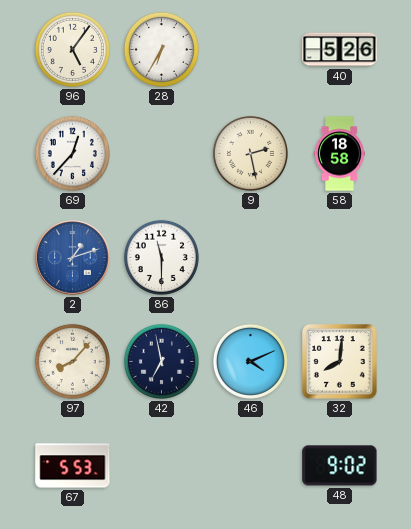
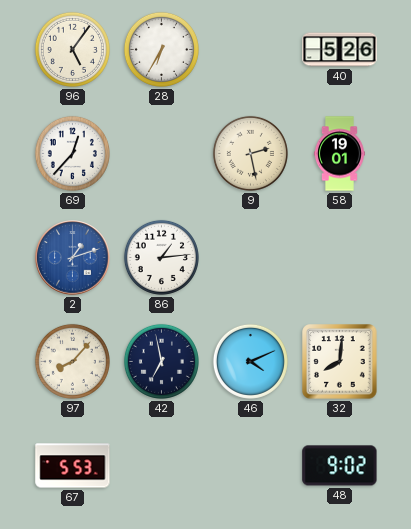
58: 18:58 -> 19:01
86: 11:30 -> 1:14
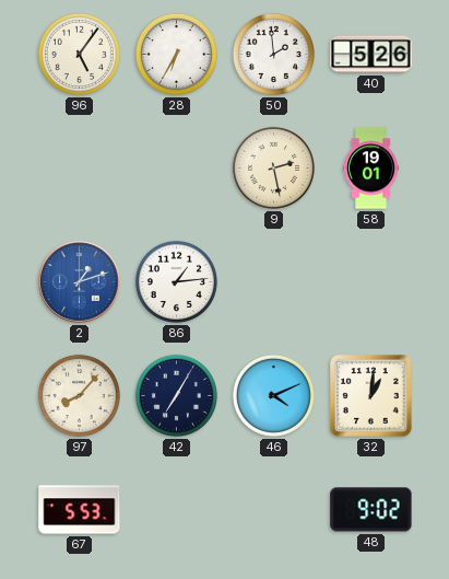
50: none -> 1:59
69: 12:37 -> none
42: 6:58 -> 7:05
32: 8:01 -> 1:01
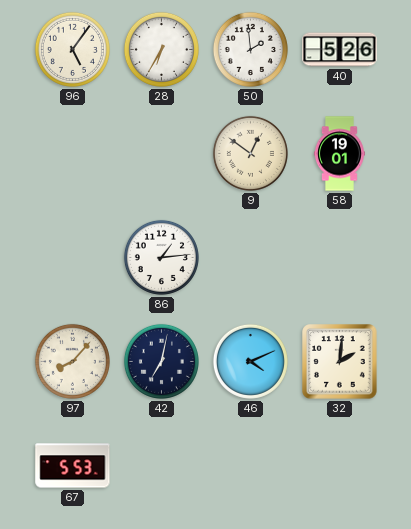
9: 2:28 -> 12:51
2: 1:12 -> none
42: 7:05 -> 7:02
32: 1:01 -> 2:01
48: 9:02 -> none
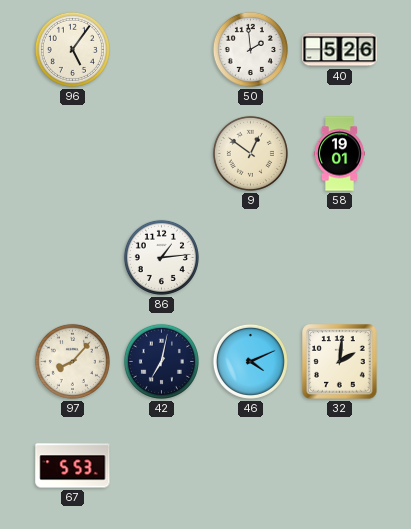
28: 6:35 -> none
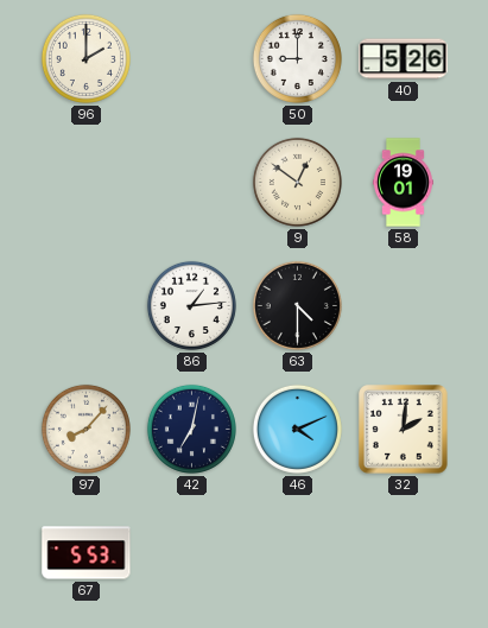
96: 5:06 -> 2:00
50: 1:59 -> 9:00
63: none -> 4:30
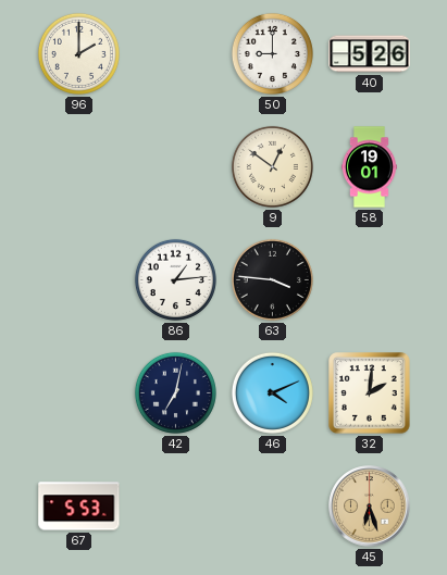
63: 4:30 -> 3:46
97: 8:07 -> none
45: none -> 6:27
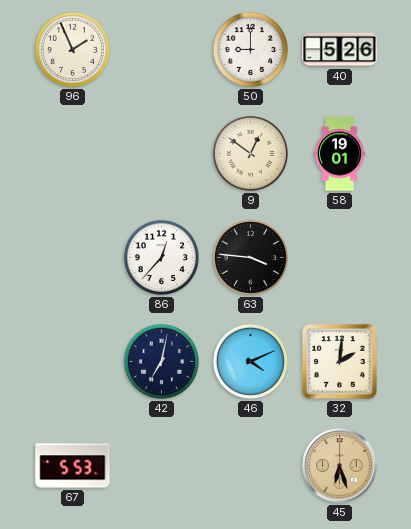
96: 2:00 -> 1:56
86: 1:14 -> 12:37
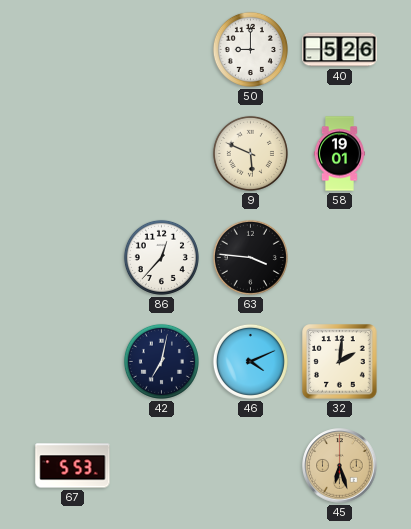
96: 1:56 -> none
9: 12:51 -> 5:49
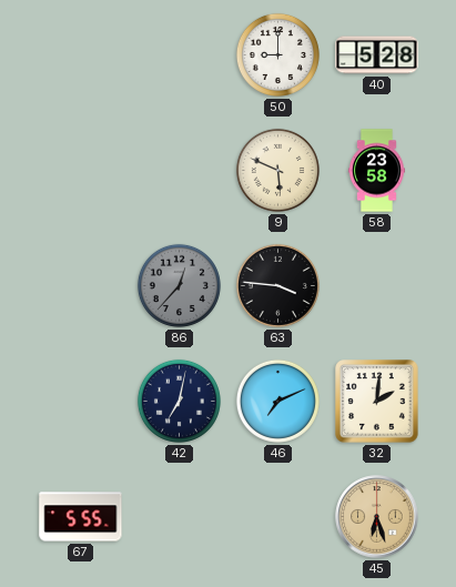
40: 5:26 -> 5:28
58: 19:01 -> 23:58
86 dial: white -> grey
46: 4:11 -> 7:11
67: 5:53 -> 5:55
